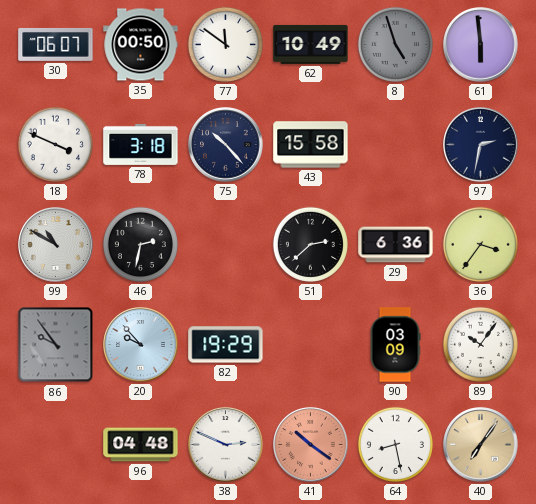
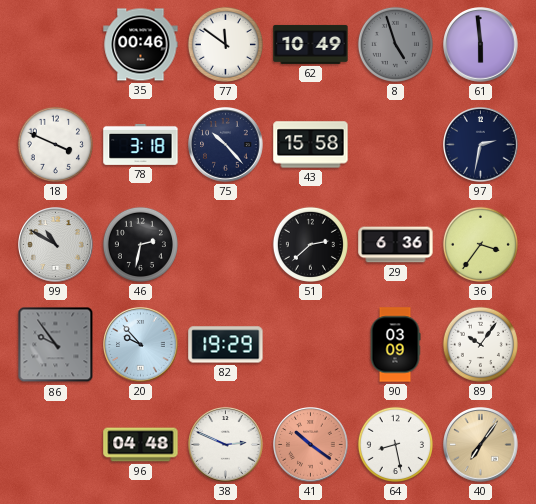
30: 06:07 -> none
35: 00:50 -> 00:46
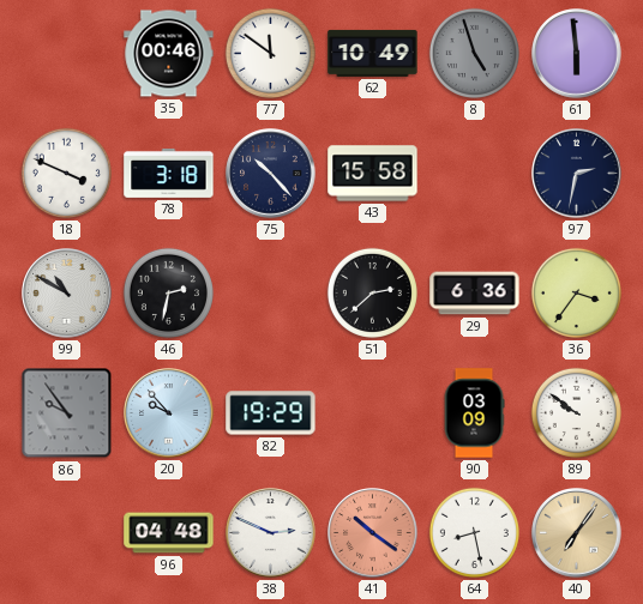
89: 10:06 -> 9:51
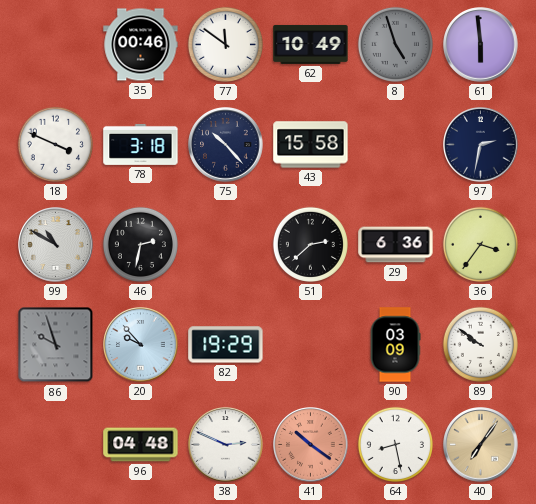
86: 9:54 -> 9:57
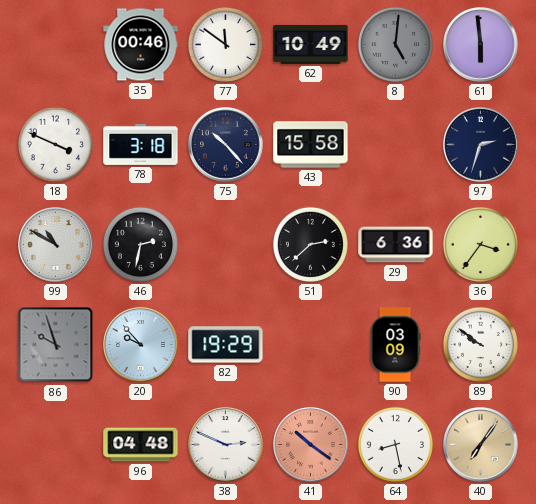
8: 4:57 -> 5:01
97: 2:32 -> 2:33
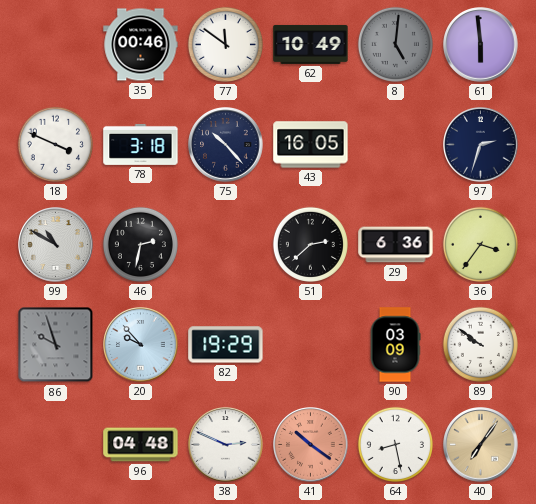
43: 15:58 -> 16:05
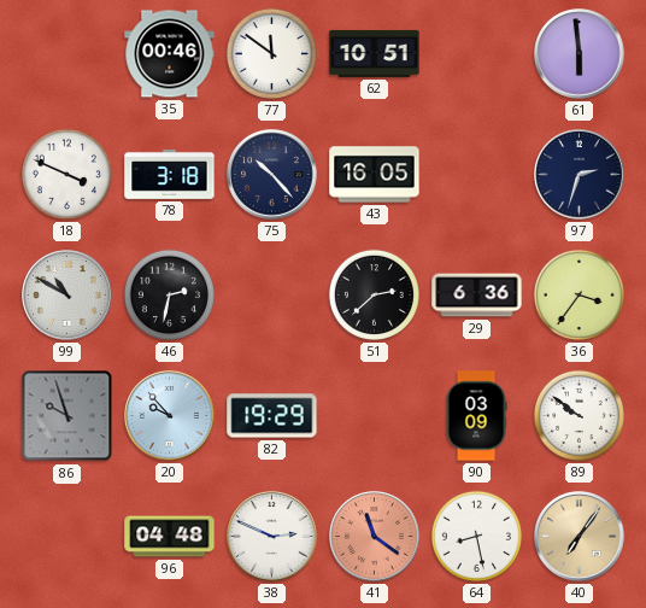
62: 10:49 -> 10:51
8: 5:01 -> none
41: 10:21 -> 11:21
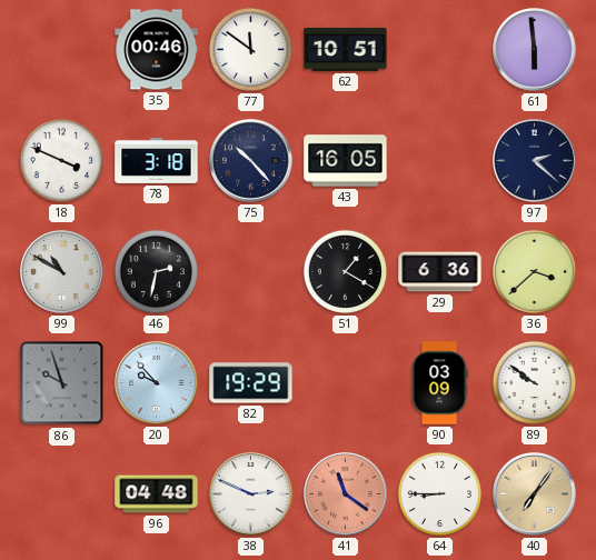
97: 2:33 -> 2:22
51: 2:38 -> 1:20
36: 3:36 -> 3:38
64: 8:28 -> 8:45
